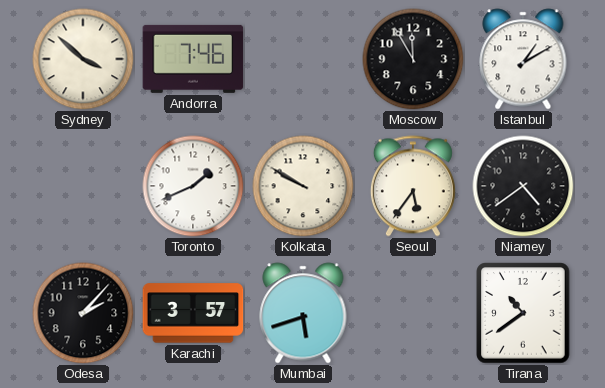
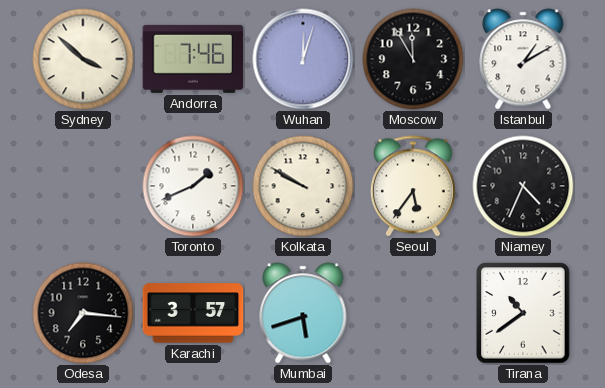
Wuhan: none -> 12:03
Niamey: 4:39 -> 4:34
Odesa: 2:07 -> 7:16
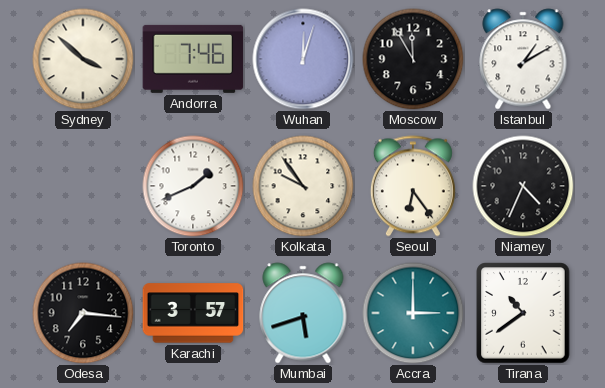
Kolkata: 9:50 -> 9:54
Seoul: 5:36 -> 6:24
Accra: none -> 3:00
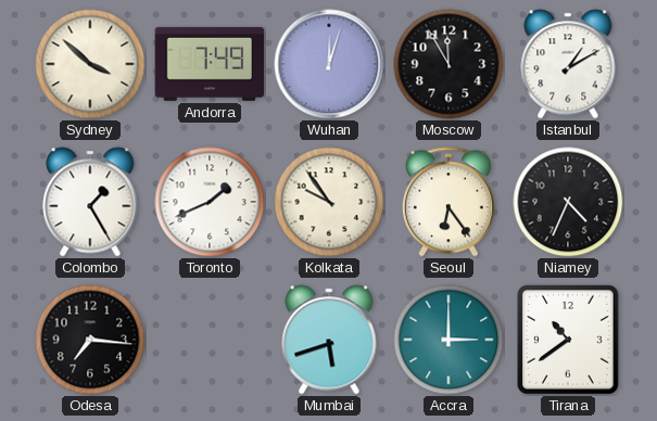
Andorra: 7:46 -> 7:49
Colombo: none -> 1:25
Karachi: 3:57 -> none
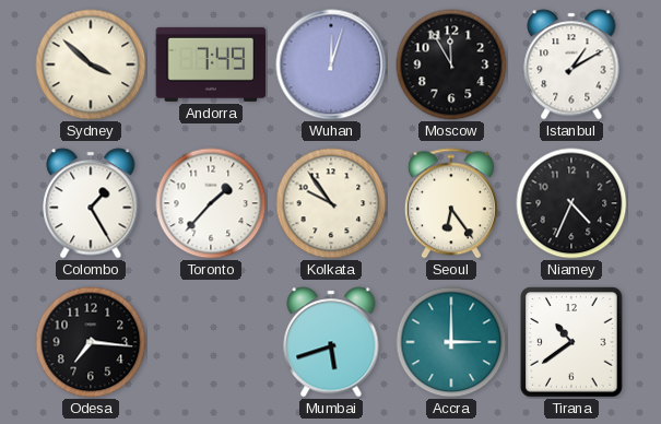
Toronto: 1:41 -> 1:37
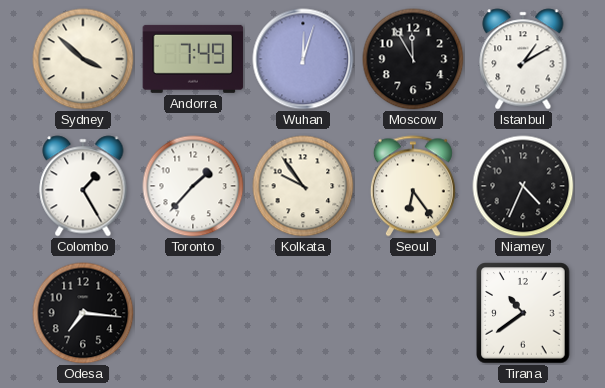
Mumbai: 5:42 -> none
Accra: 3:00 -> none
